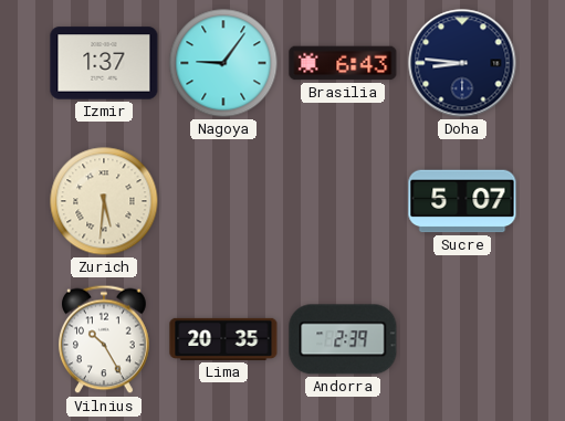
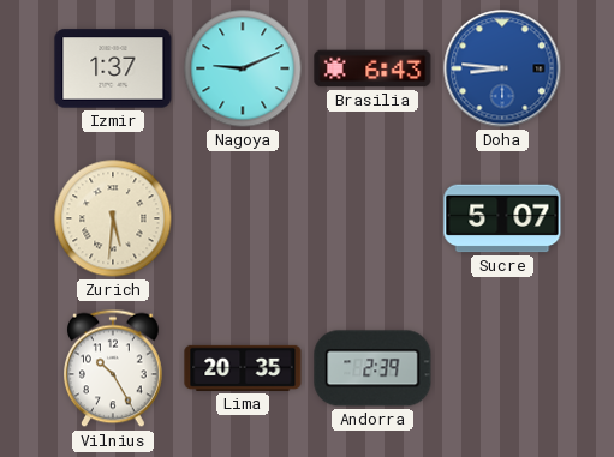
Nagoya: 9:06 -> 9:11
Doha dial: navy -> blue
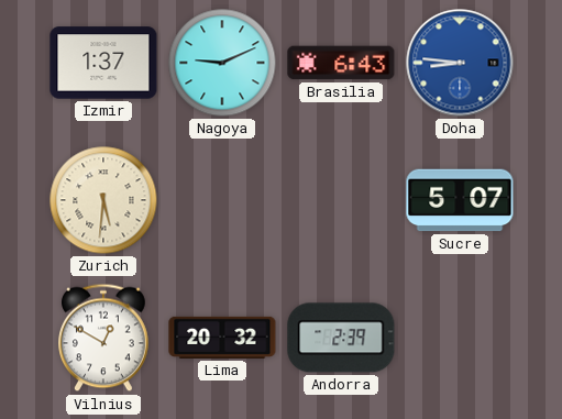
Vilnius: 10:25 -> 12:50
Lima: 20:35 -> 20:32
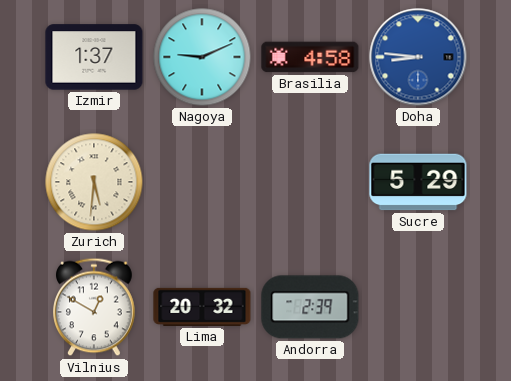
Brasilia: 6:43 -> 4:58
Sucre: 5:07 -> 5:29
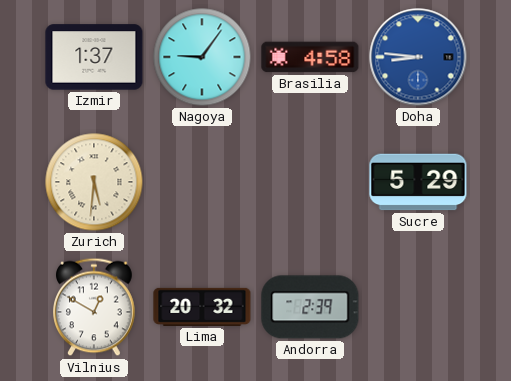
Nagoya: 9:11 -> 9:06
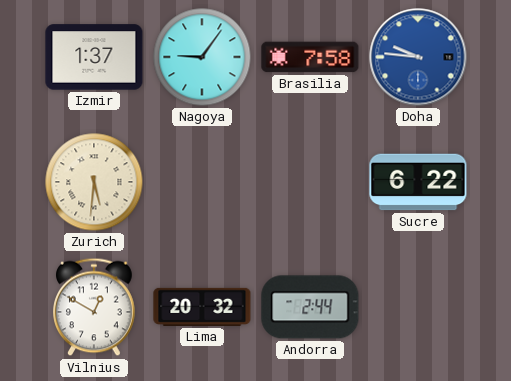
Brasilia: 4:58 -> 7:58
Doha: 8:46 -> 9:46
Sucre: 5:29 -> 6:22
Andorra: 2:39 -> 2:44
